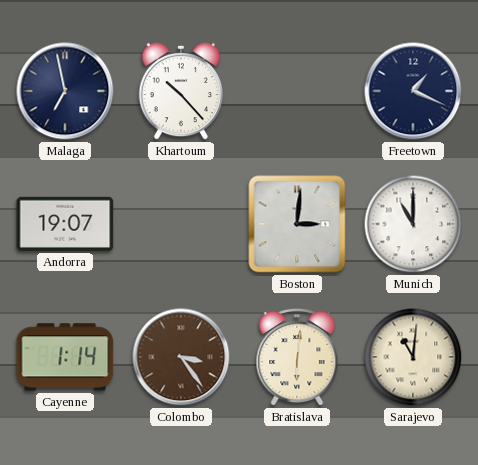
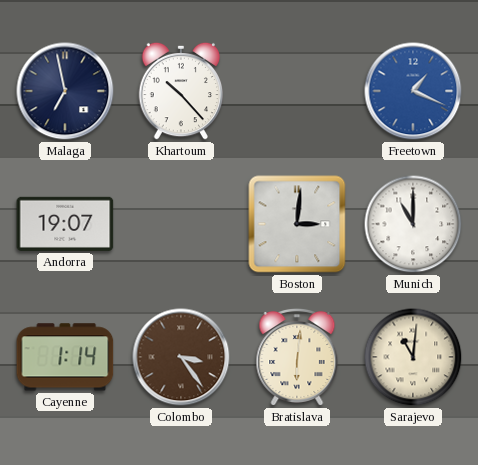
Freetown dial: navy -> blue
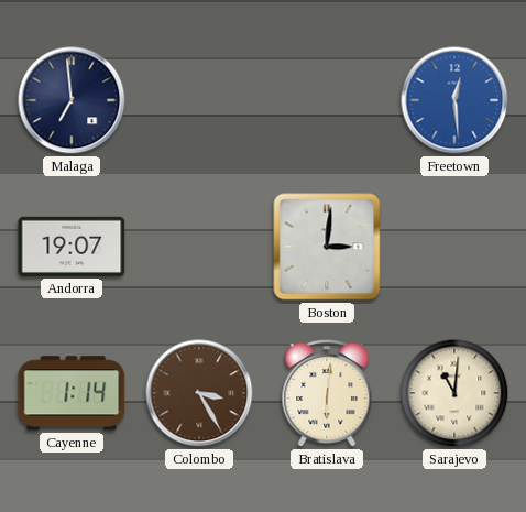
Malaga: 6:58 -> 6:59
Khartoum: 10:23 -> none
Freetown: 1:19 -> 12:29
Munich: 11:00 -> none
Colombo: 3:24 -> 3:25
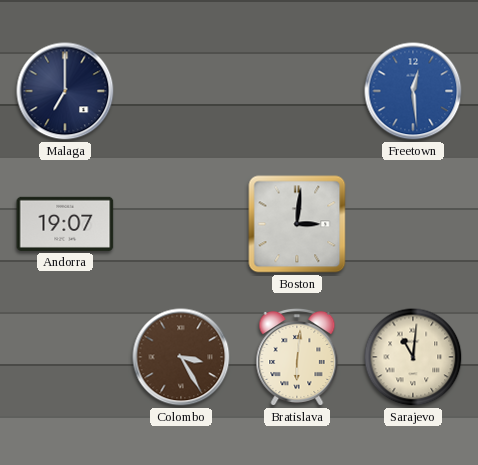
Malaga: 6:59 -> 7:00
Cayenne: 1:14 -> none
